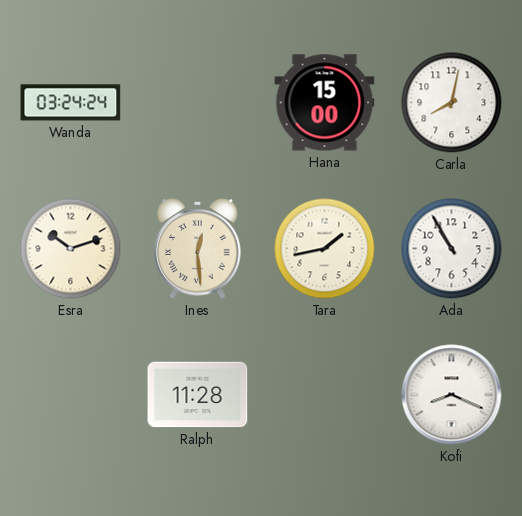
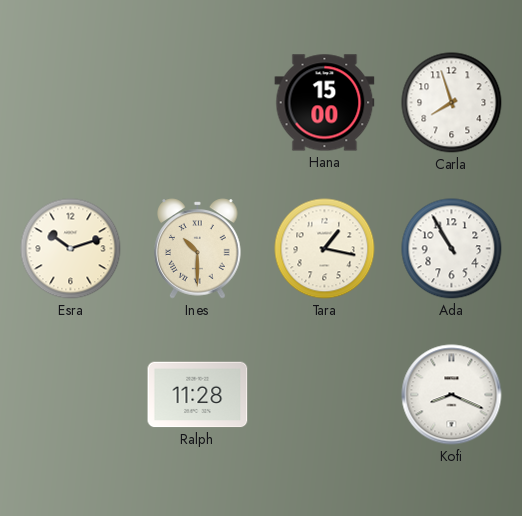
Wanda: 03:24 -> none
Carla: 8:02 -> 7:57
Ines: 12:29 -> 10:30
Tara: 1:43 -> 1:17
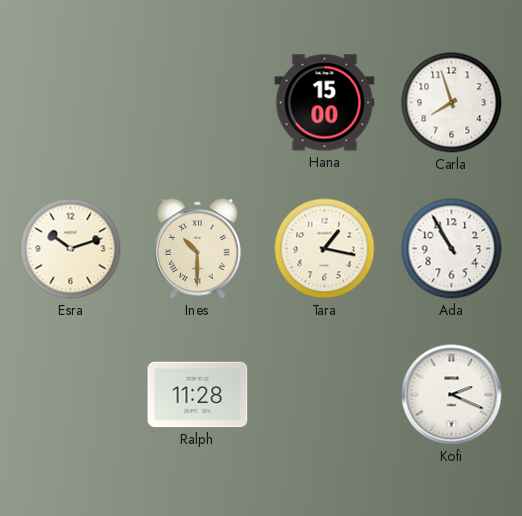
Kofi: 8:19 -> 2:19
